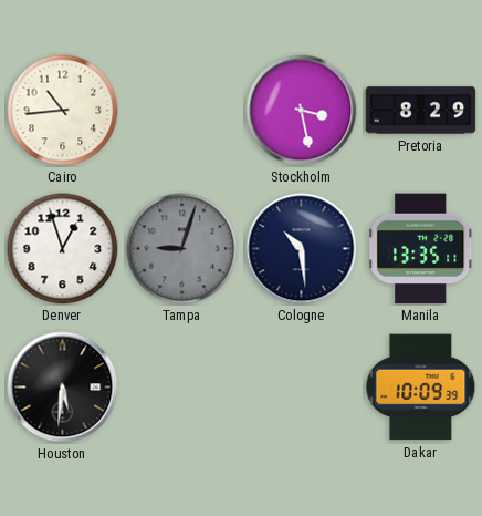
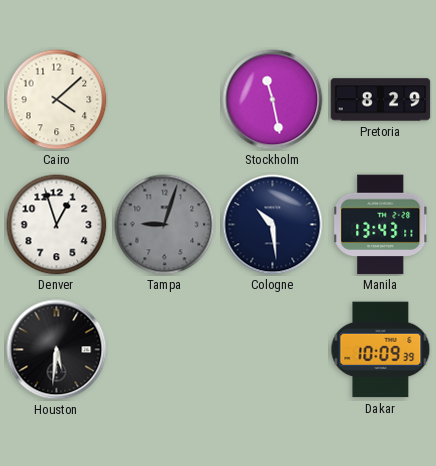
Cairo: 10:44 -> 4:08
Stockholm: 3:28 -> 11:28
Manila: 13:35 -> 13:43
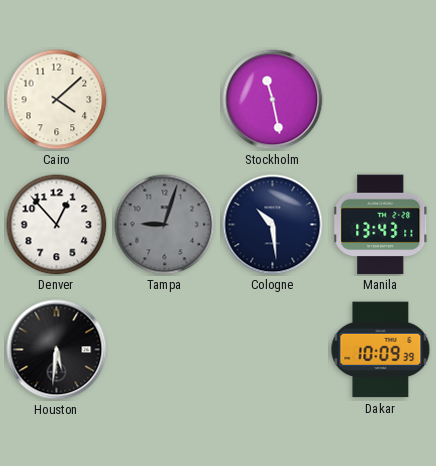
Pretoria: 8:29 -> none
Denver: 12:57 -> 12:53
